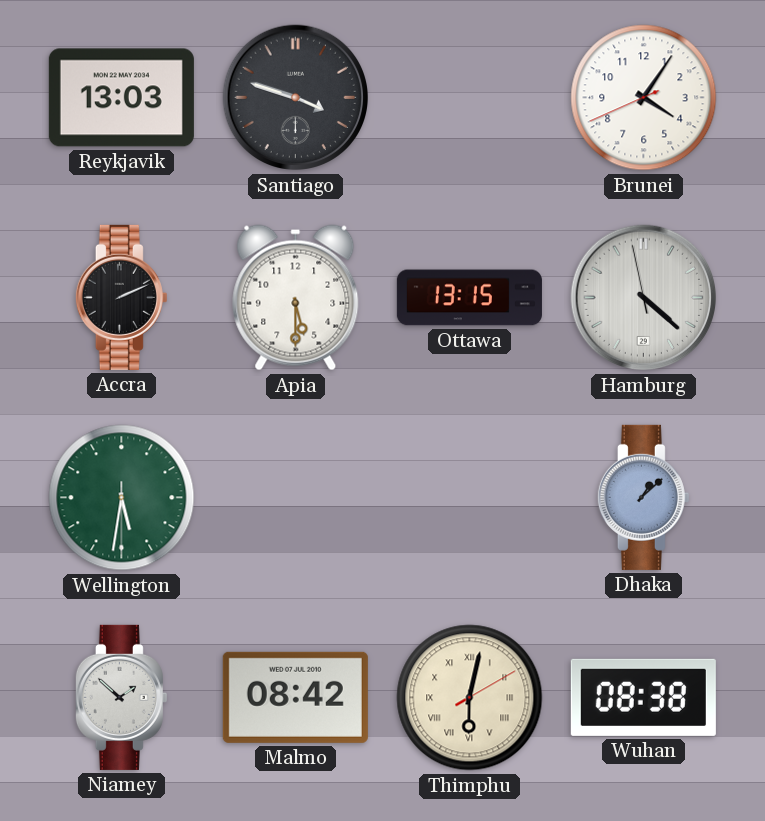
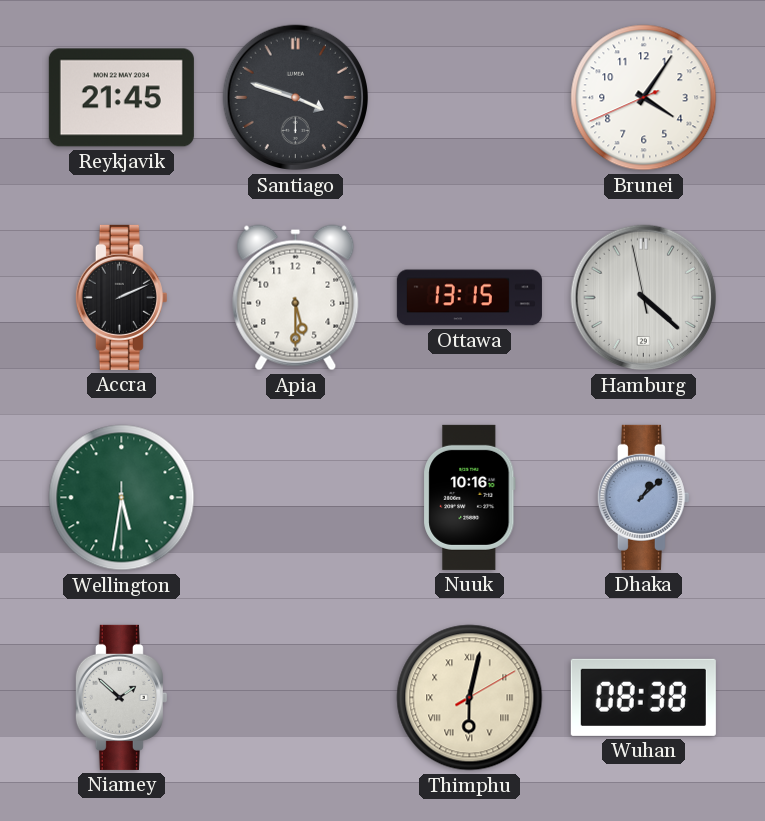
Reykjavik: 13:03 -> 21:45
Nuuk: none -> 10:16
Malmo: 08:42 -> none
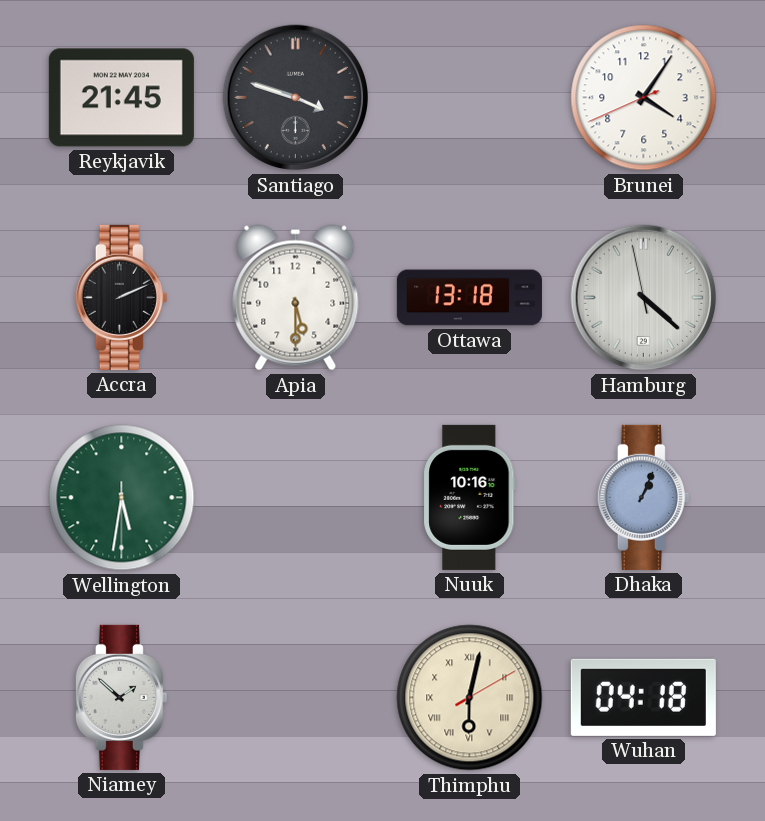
Ottawa: 13:15 -> 13:18
Dhaka: 1:08 -> 1:04
Wuhan: 08:38 -> 04:18
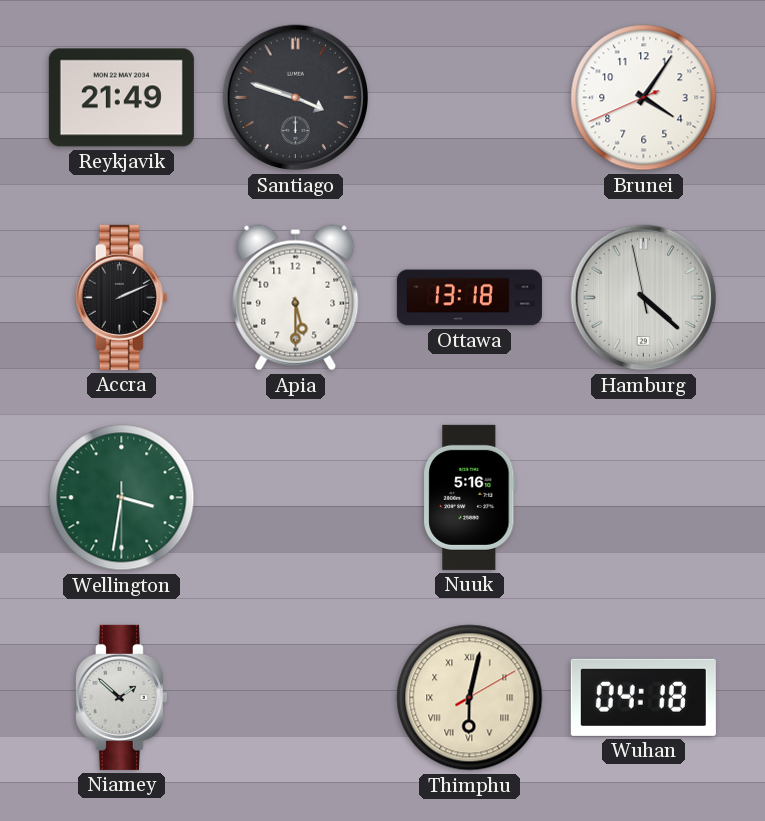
Reykjavik: 21:45 -> 21:49
Wellington: 5:31 -> 3:31
Nuuk: 10:16 -> 5:16
Dhaka: 1:04 -> none
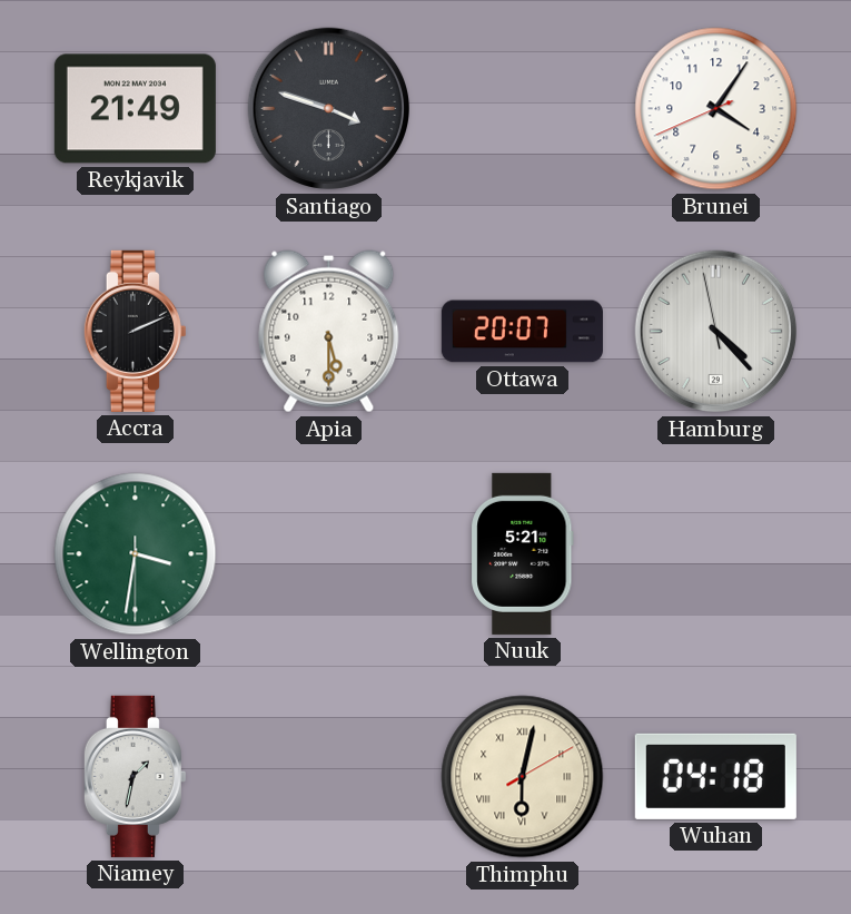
Ottawa: 13:18 -> 20:07
Hamburg: 4:21 -> 4:22
Nuuk: 5:16 -> 5:21
Niamey: 1:52 -> 1:32
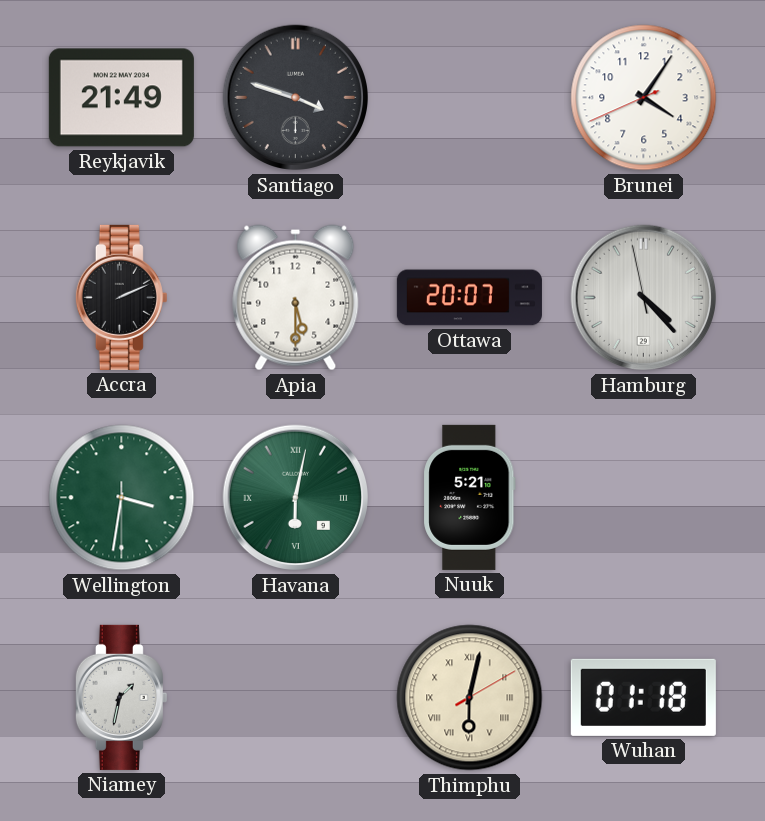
Havana: none -> 6:02
Wuhan: 04:18 -> 01:18
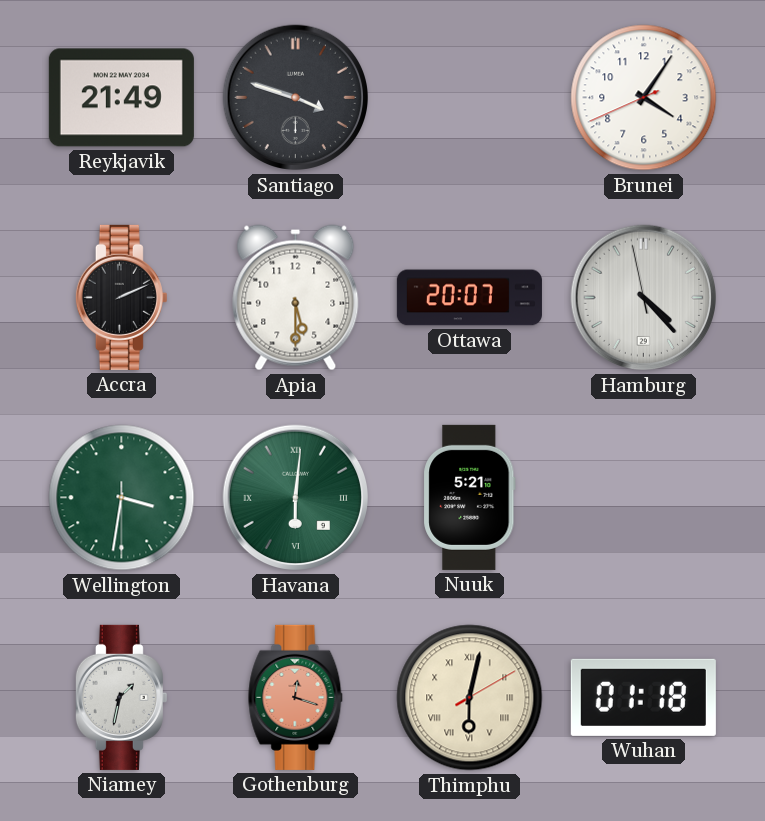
Havana: 6:02 -> 6:01
Gothenburg: none -> 12:18
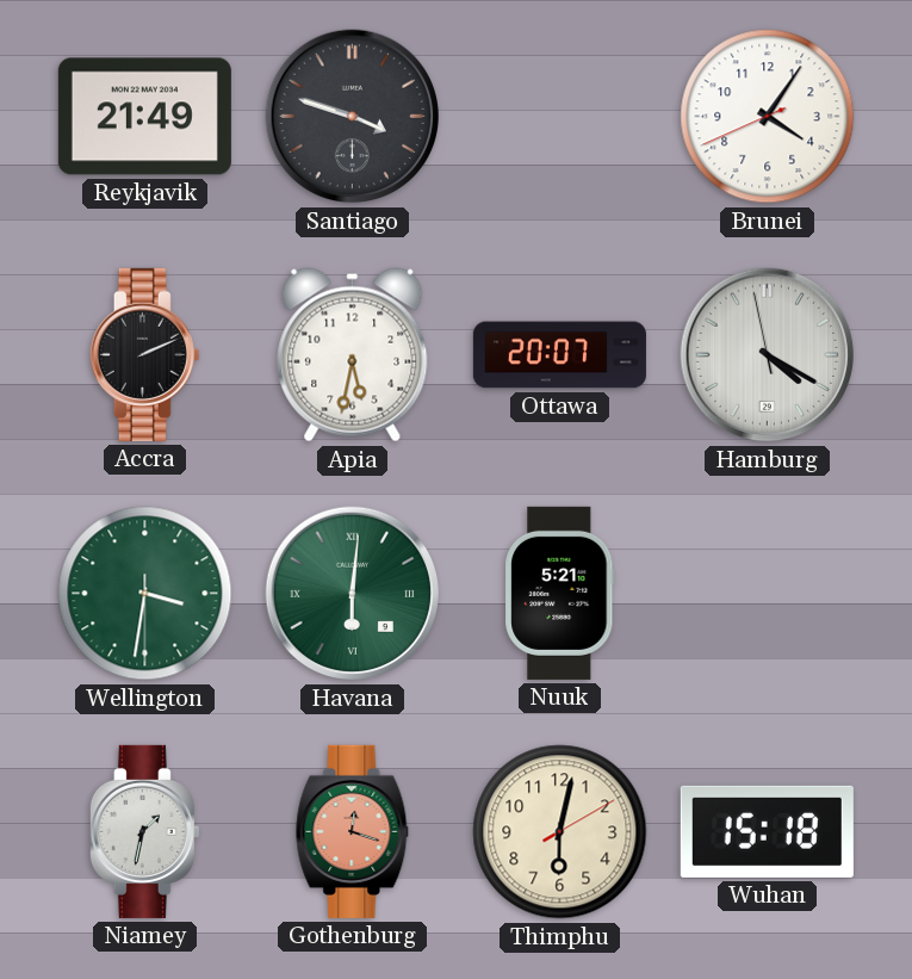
Apia: 5:30 -> 5:32
Hamburg: 4:22 -> 4:19
Thimphu numerals: Roman -> Arabic
Wuhan: 01:18 -> 15:18
